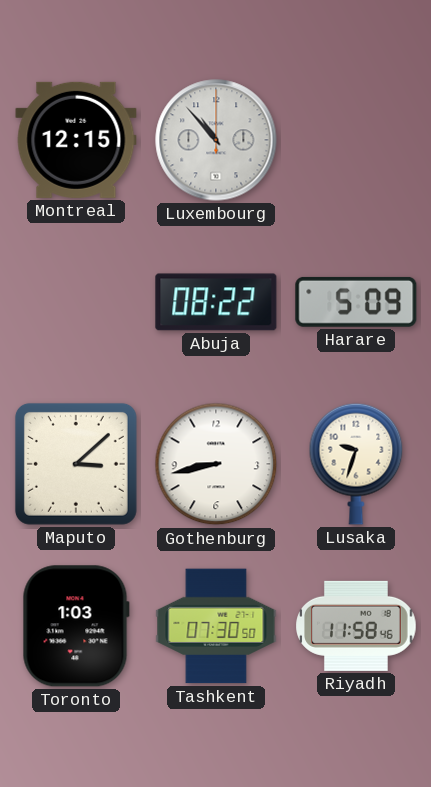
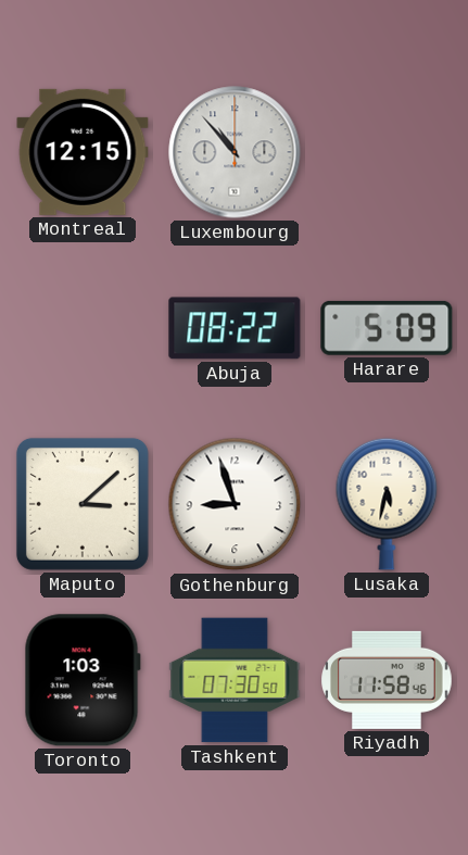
Gothenburg: 8:43 -> 8:57
Lusaka: 9:33 -> 5:32
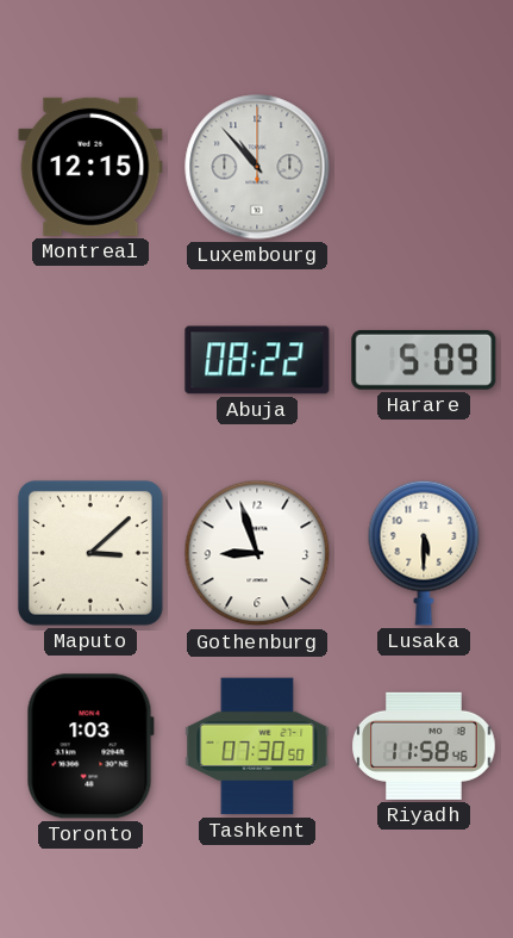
Lusaka: 5:32 -> 5:30
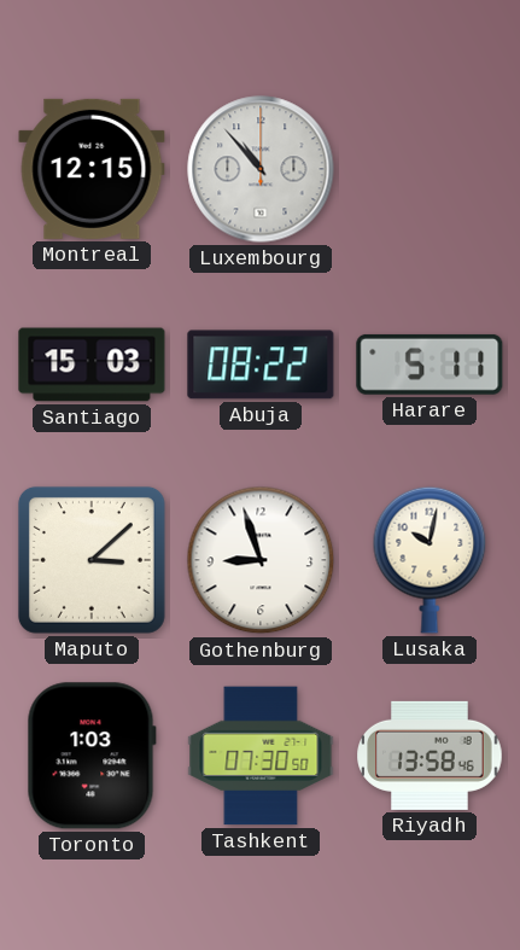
Santiago: none -> 15:03
Harare: 5:09 -> 5:11
Lusaka: 5:30 -> 10:02
Riyadh: 11:58 -> 13:58
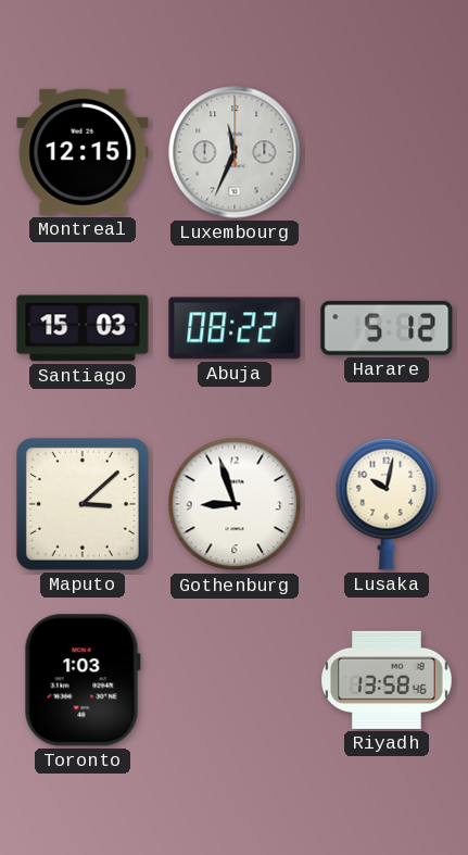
Luxembourg: 10:53 -> 11:34
Harare: 5:11 -> 5:12
Tashkent: 07:30 -> none
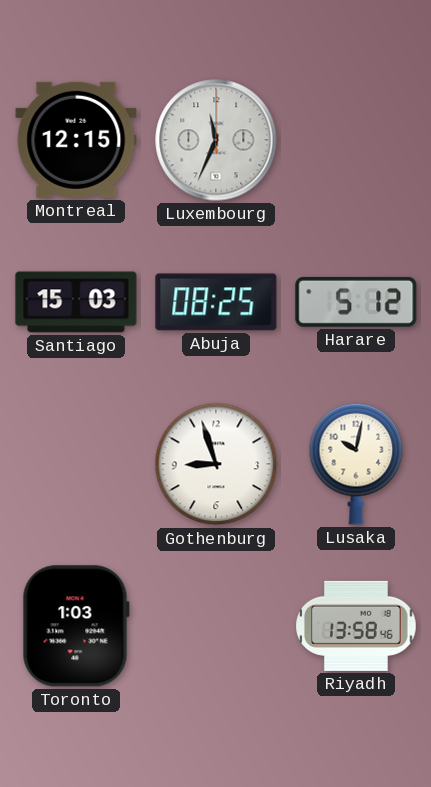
Abuja: 08:22 -> 08:25
Maputo: 3:08 -> none
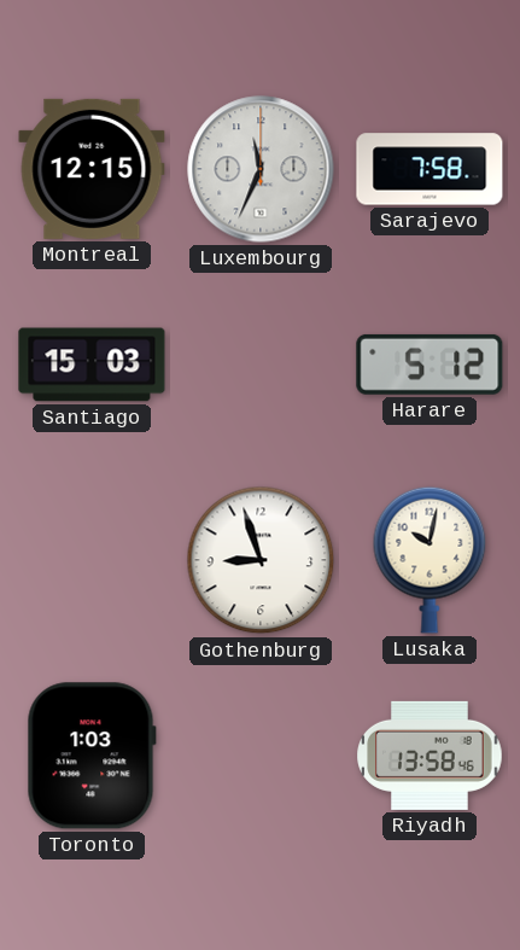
Sarajevo: none -> 7:58
Abuja: 08:25 -> none
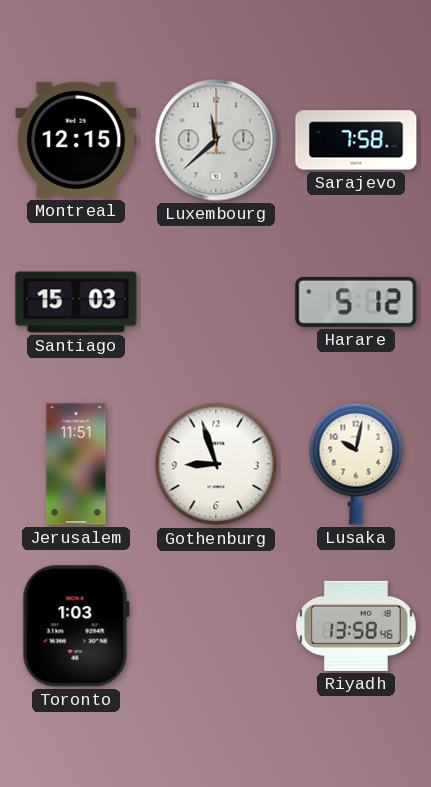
Luxembourg: 11:34 -> 11:38
Jerusalem: none -> 11:51
